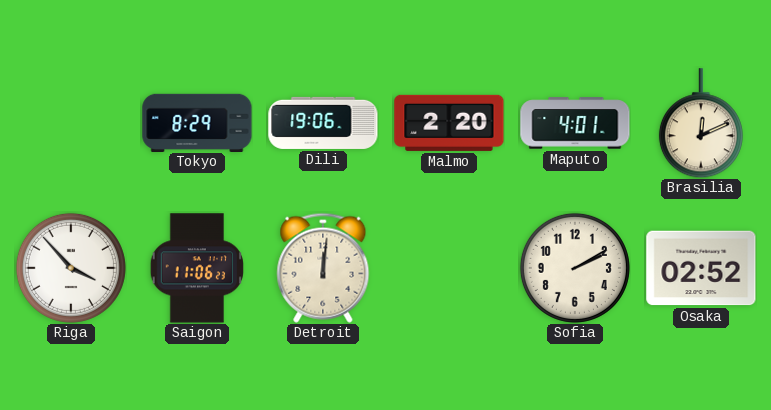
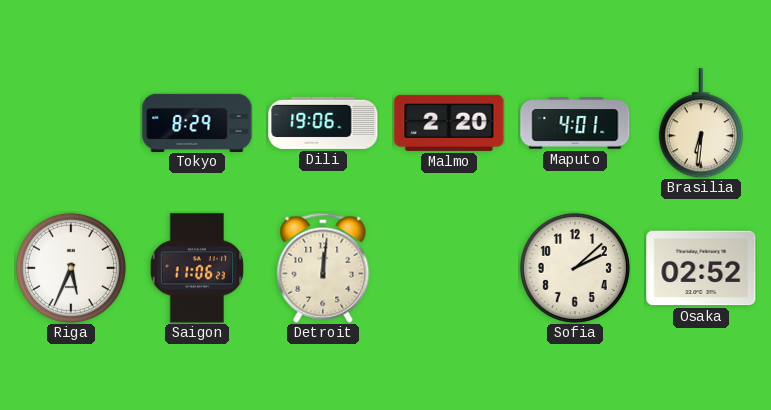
Brasilia: 12:11 -> 6:31
Riga: 3:53 -> 5:34
Sofia: 2:10 -> 2:08
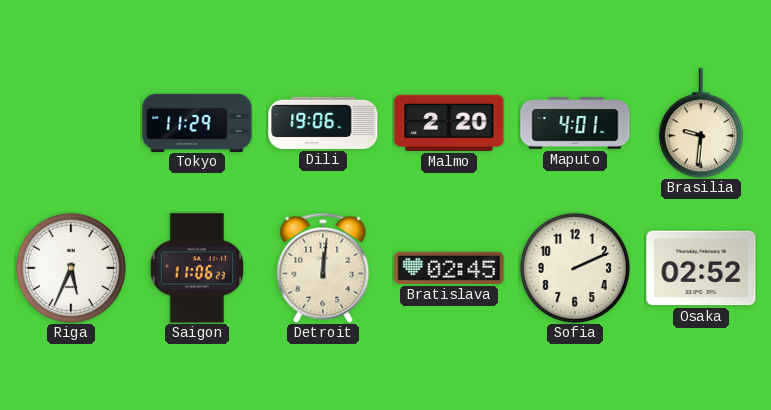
Tokyo: 8:29 -> 11:29
Brasilia: 6:31 -> 9:31
Bratislava: none -> 02:45
Sofia: 2:08 -> 2:11
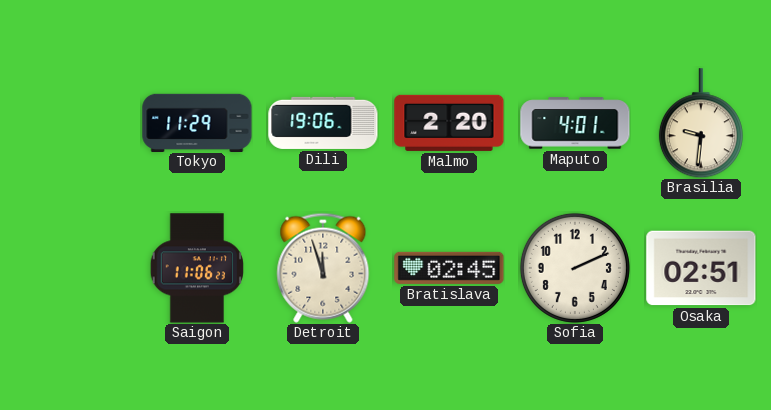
Riga: 5:34 -> none
Detroit: 12:01 -> 11:57
Osaka: 02:52 -> 02:51
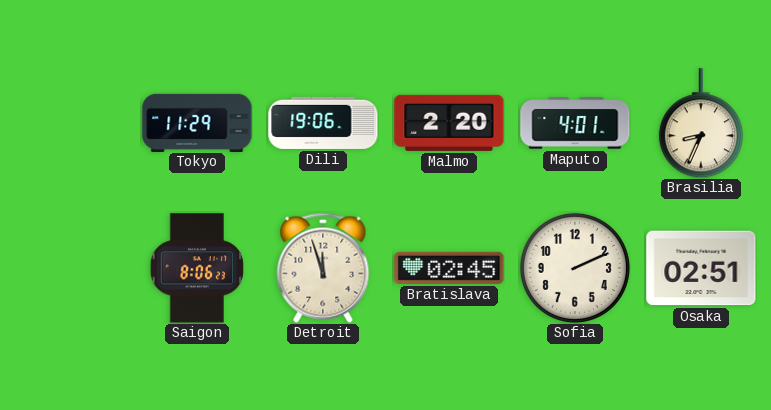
Brasilia: 9:31 -> 8:34
Saigon: 11:06 -> 8:06
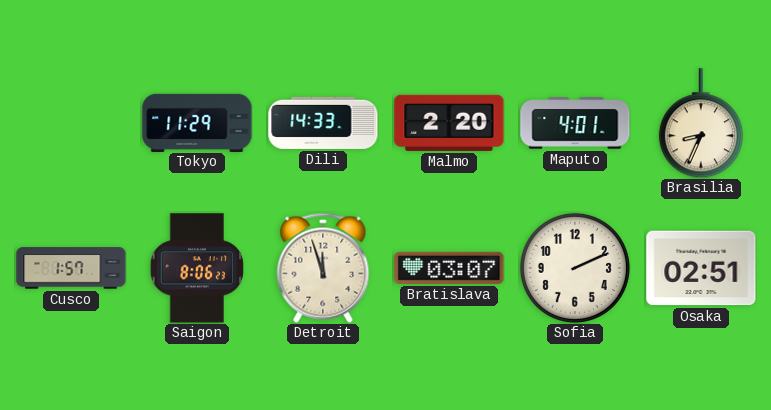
Dili: 19:06 -> 14:33
Cusco: none -> 1:57
Bratislava: 02:45 -> 03:07
